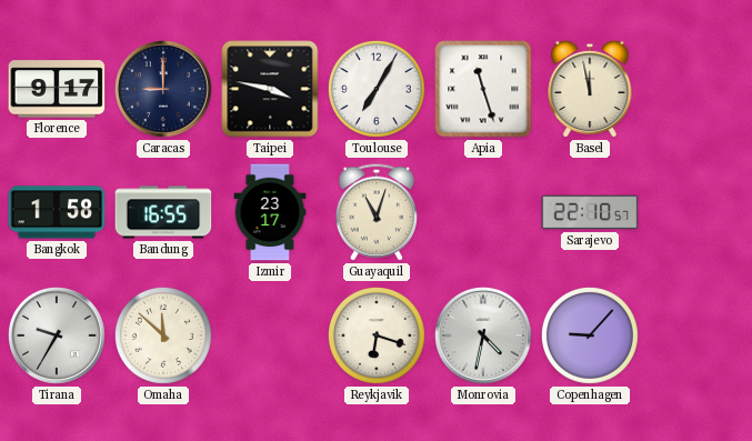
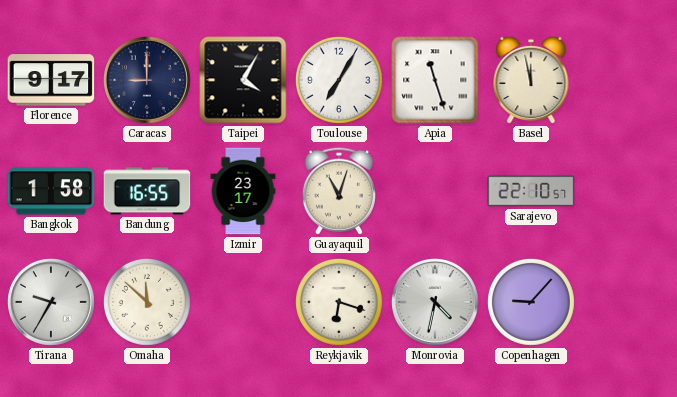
Taipei: 3:47 -> 4:05
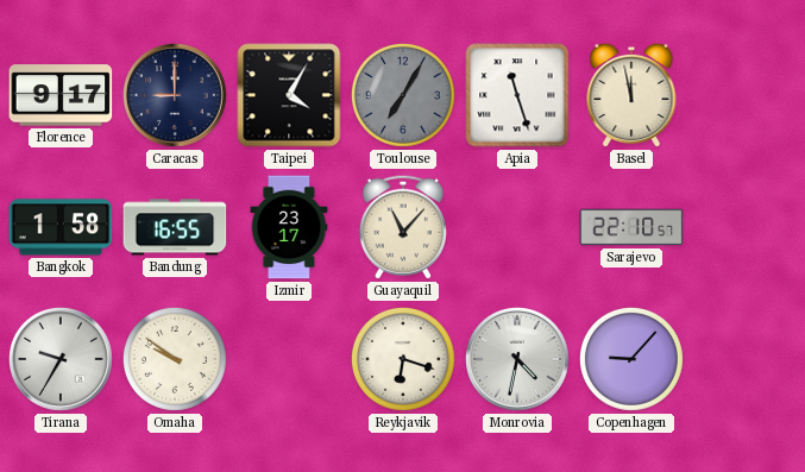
Toulouse dial: white -> grey
Guayaquil: 11:03 -> 11:07
Omaha: 11:52 -> 9:51
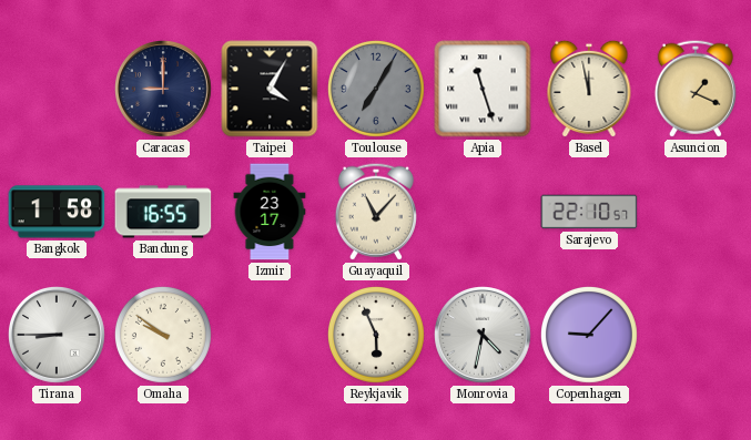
Florence: 9:17 -> none
Asuncion: none -> 1:19
Tirana: 9:35 -> 8:45
Reykjavik: 6:18 -> 5:56
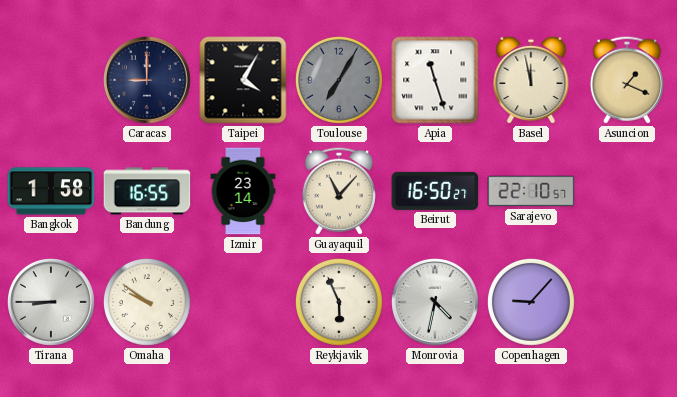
Izmir: 23:17 -> 23:14
Beirut: none -> 16:50
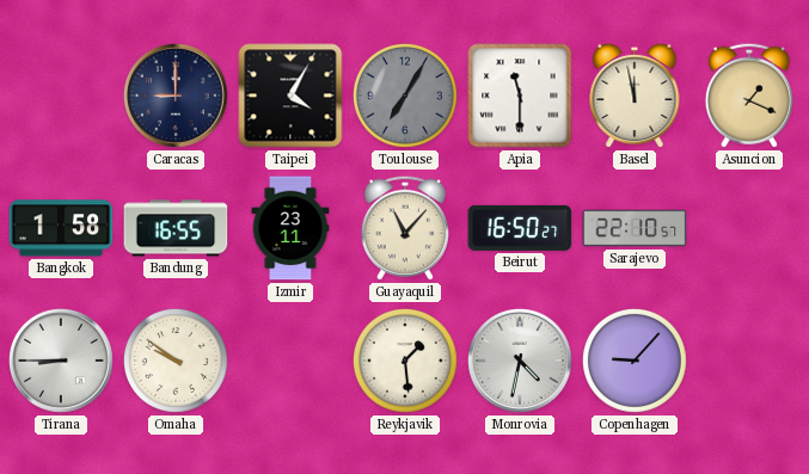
Apia: 11:27 -> 11:30
Izmir: 23:14 -> 23:11
Reykjavik: 5:56 -> 1:29
